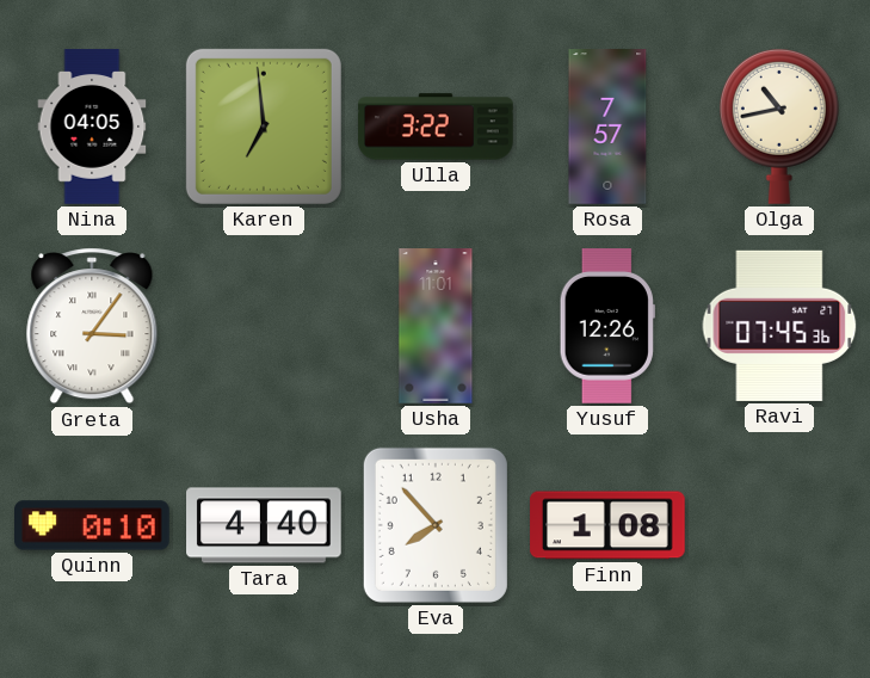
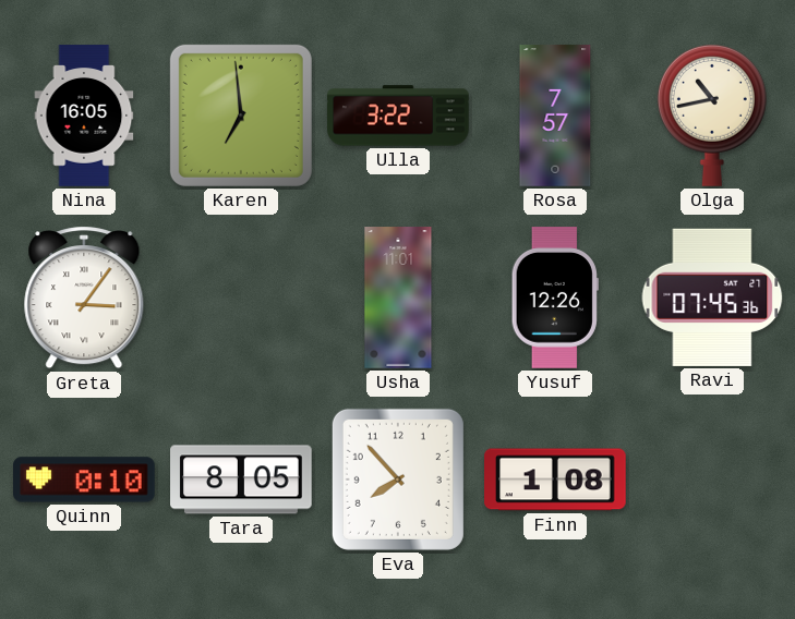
Nina: 04:05 -> 16:05
Tara: 4:40 -> 8:05
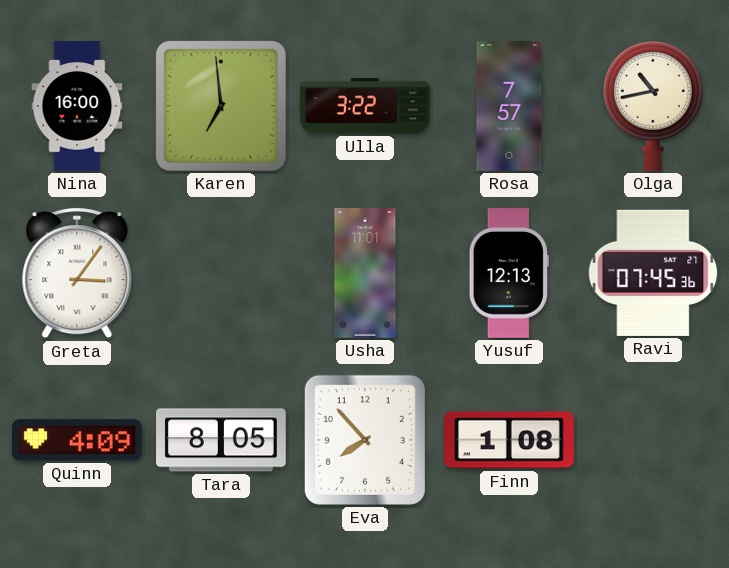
Nina: 16:05 -> 16:00
Yusuf: 12:26 -> 12:13
Quinn: 0:10 -> 4:09
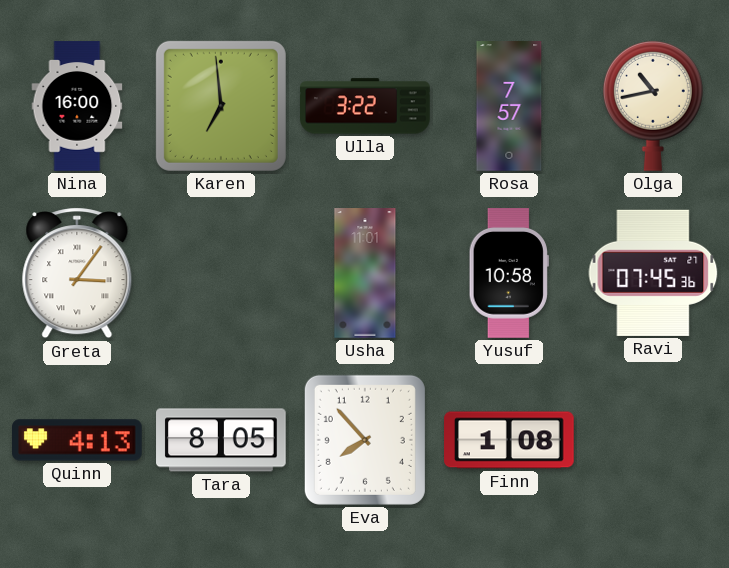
Yusuf: 12:13 -> 10:58
Quinn: 4:09 -> 4:13
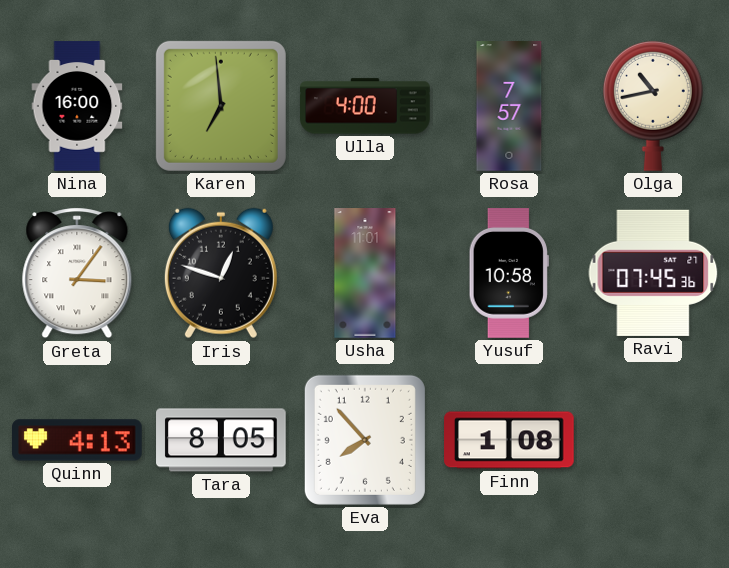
Ulla: 3:22 -> 4:00
Iris: none -> 12:48
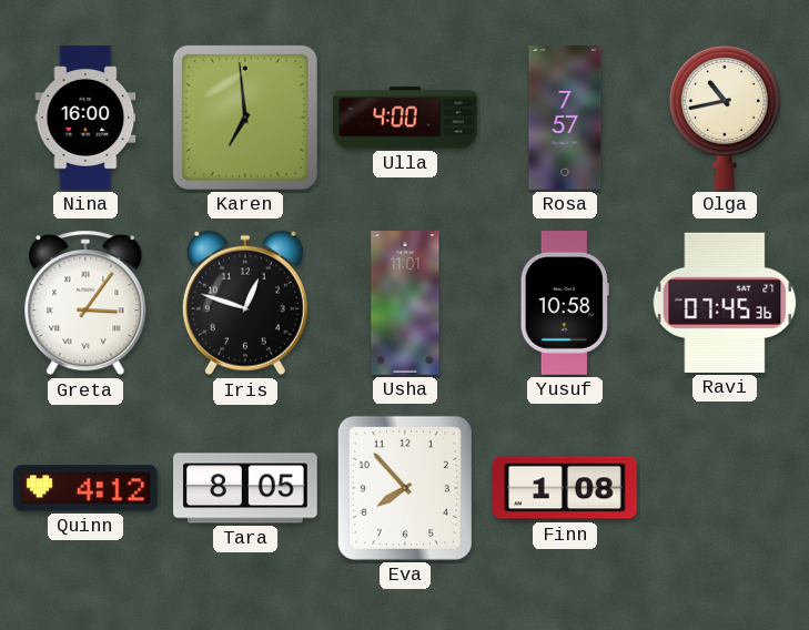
Quinn: 4:13 -> 4:12
